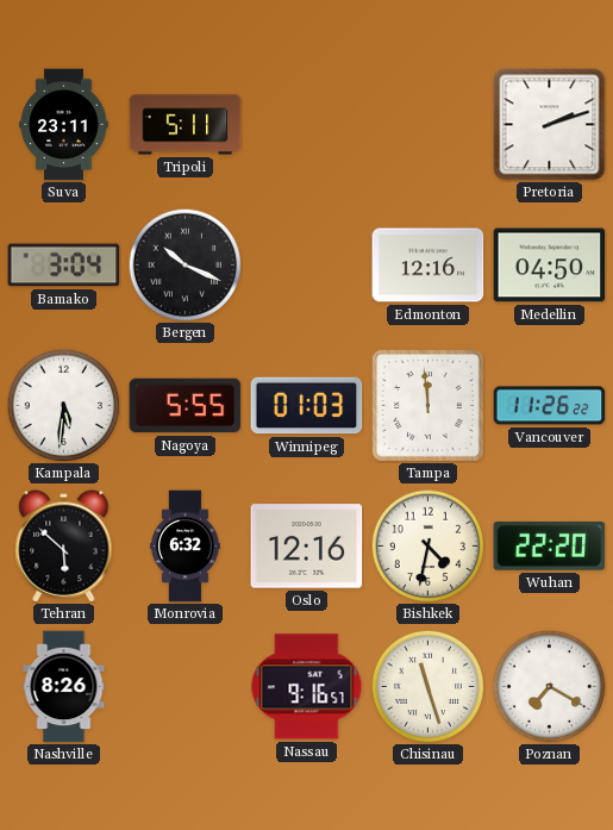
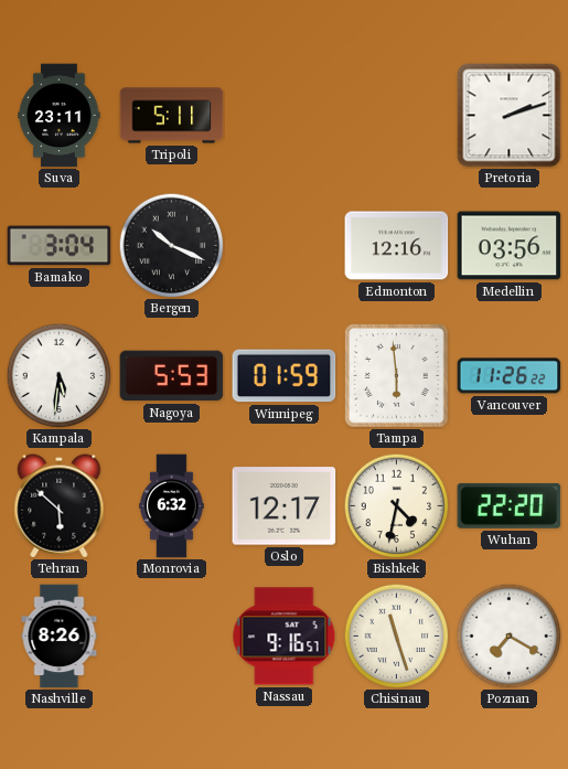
Medellin: 04:50 -> 03:56
Nagoya: 5:55 -> 5:53
Winnipeg: 01:03 -> 01:59
Tampa: 11:59 -> 5:59
Oslo: 12:16 -> 12:17
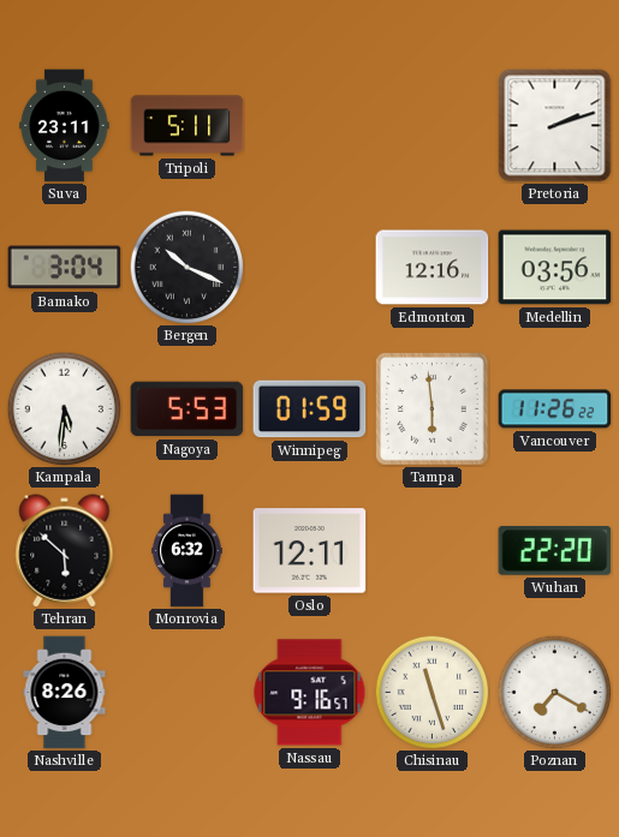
Oslo: 12:17 -> 12:11
Bishkek: 4:32 -> none
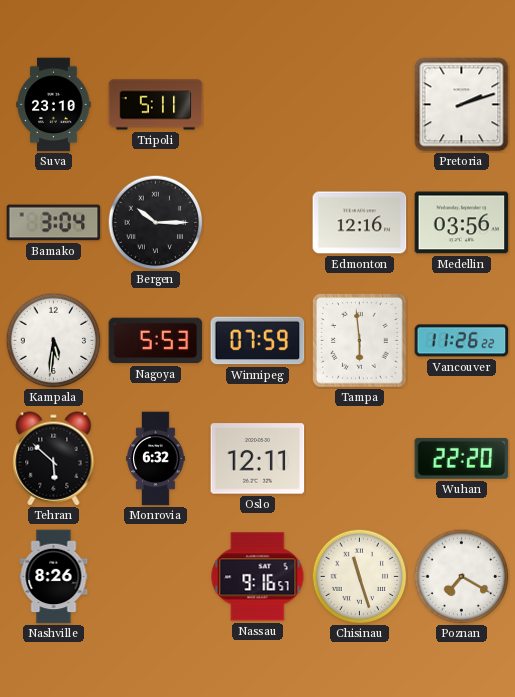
Suva: 23:11 -> 23:10
Bergen: 10:19 -> 10:15
Winnipeg: 01:59 -> 07:59
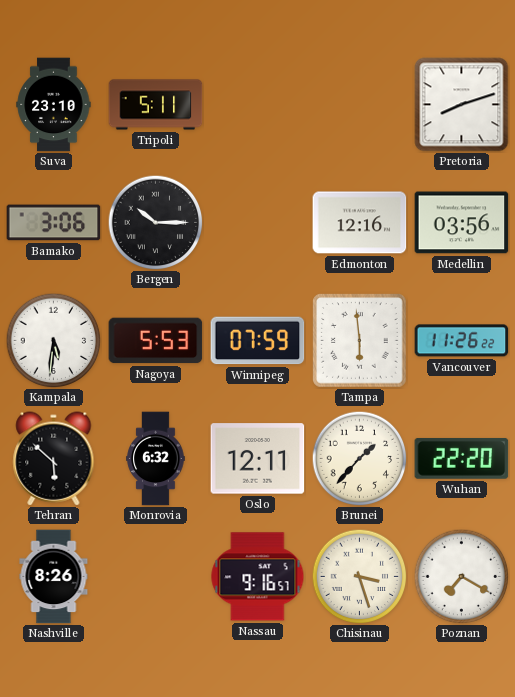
Pretoria: 2:12 -> 8:12
Bamako: 3:04 -> 3:06
Brunei: none -> 1:37
Chisinau: 11:27 -> 3:27
